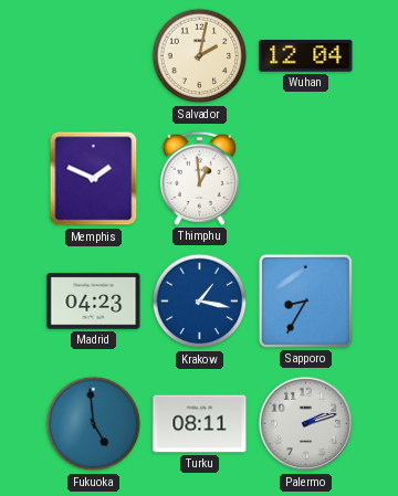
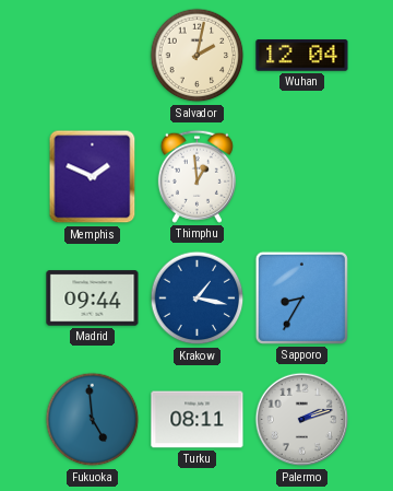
Madrid: 04:23 -> 09:44
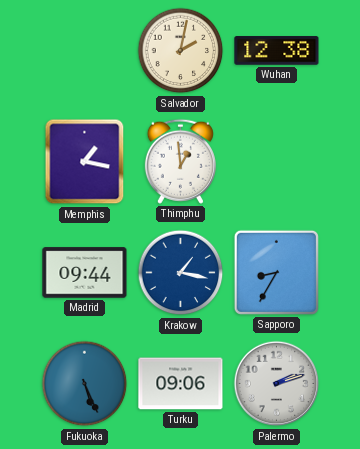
Wuhan: 12:04 -> 12:38
Memphis: 1:49 -> 1:17
Fukuoka: 4:59 -> 5:26
Turku: 08:11 -> 09:06
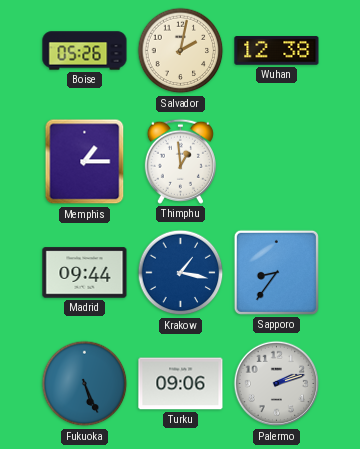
Boise: none -> 05:26
Memphis: 1:17 -> 1:15
Sapporo: 8:35 -> 8:36
